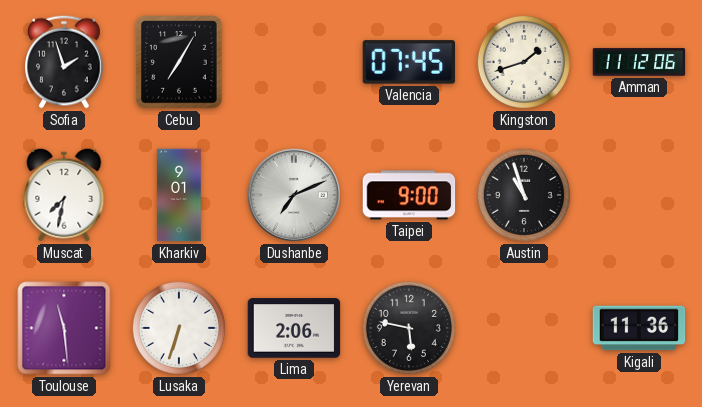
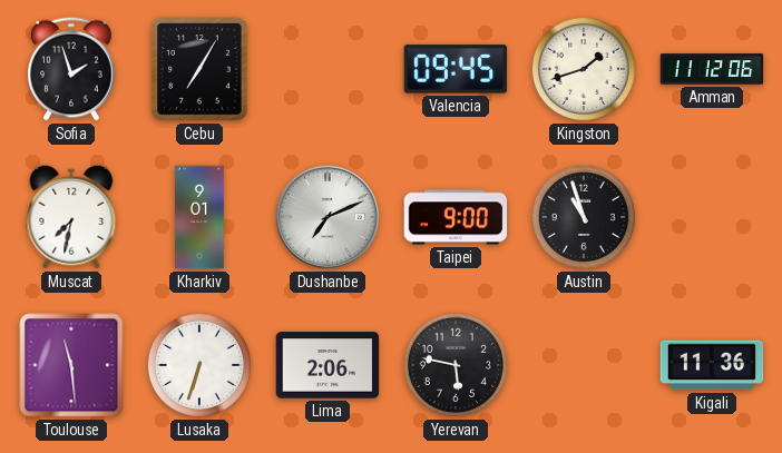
Valencia: 07:45 -> 09:45
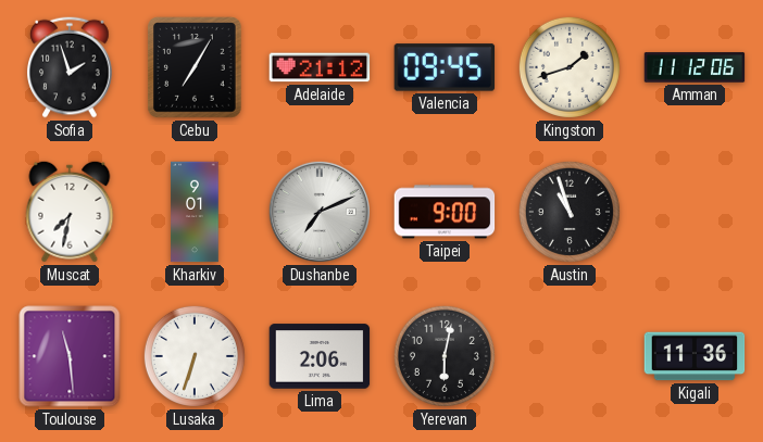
Adelaide: none -> 21:12
Yerevan: 5:47 -> 6:02
